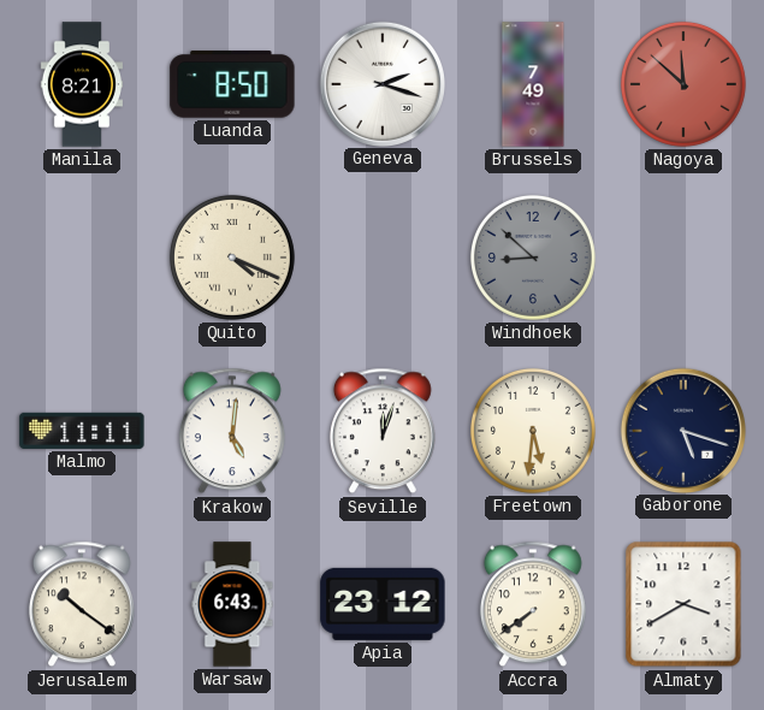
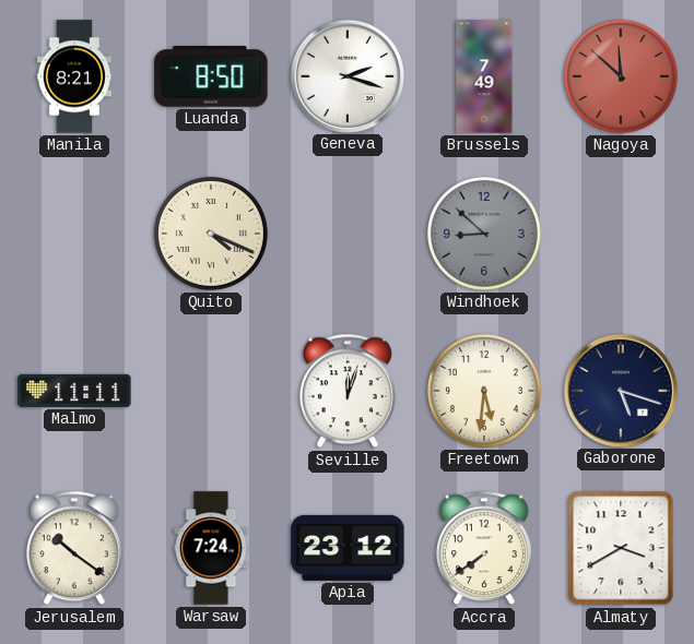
Krakow: 5:01 -> none
Warsaw: 6:43 -> 7:24
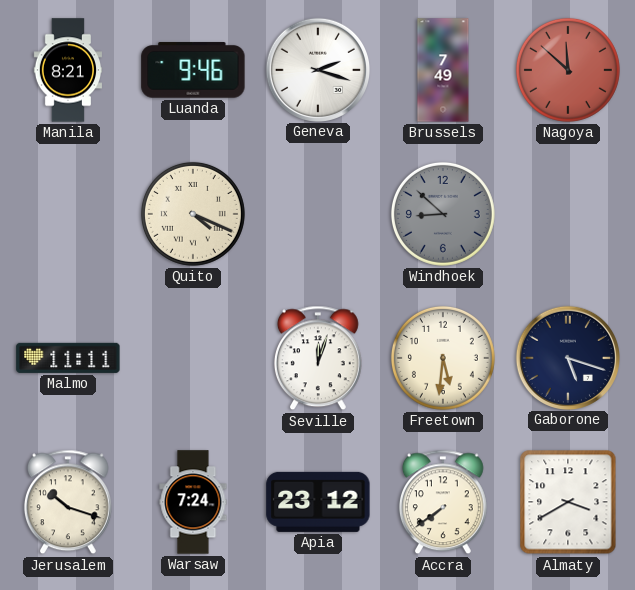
Luanda: 8:50 -> 9:46
Jerusalem: 10:21 -> 10:18
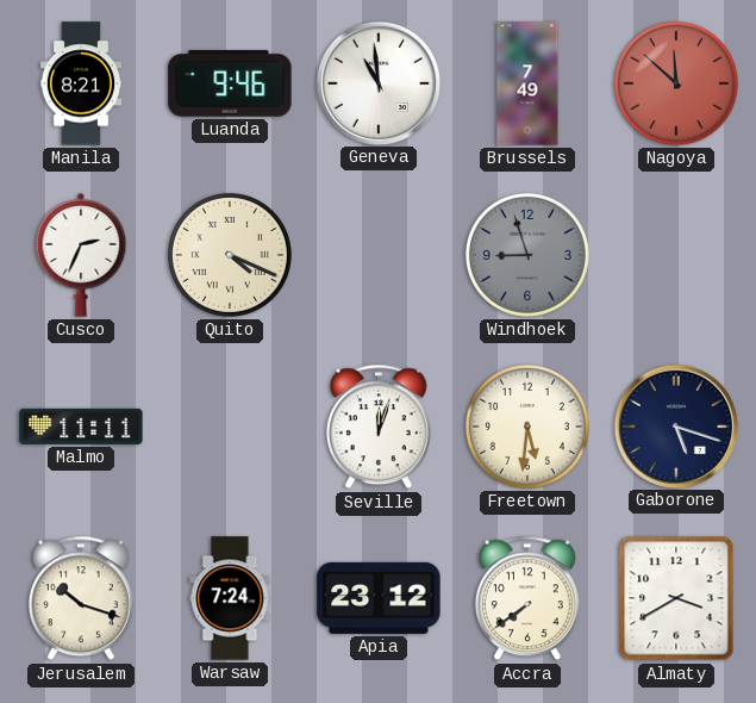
Geneva: 2:18 -> 10:59
Cusco: none -> 2:34
Windhoek: 8:52 -> 8:57
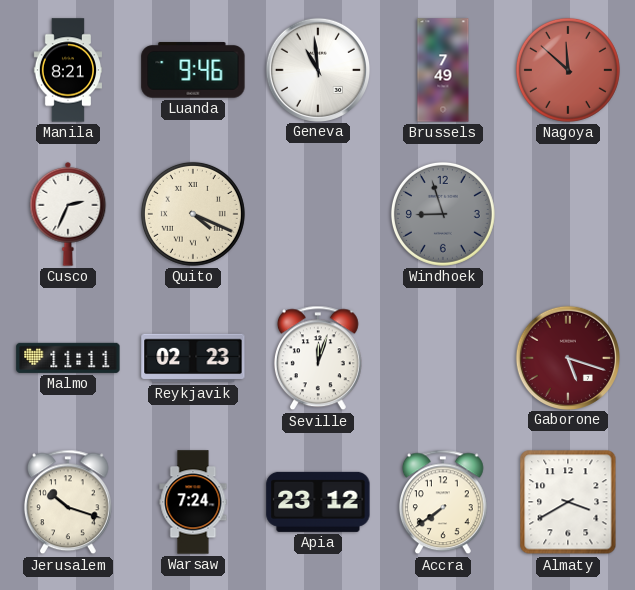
Reykjavik: none -> 02:23
Freetown: 5:31 -> none
Gaborone dial: navy -> burgundy
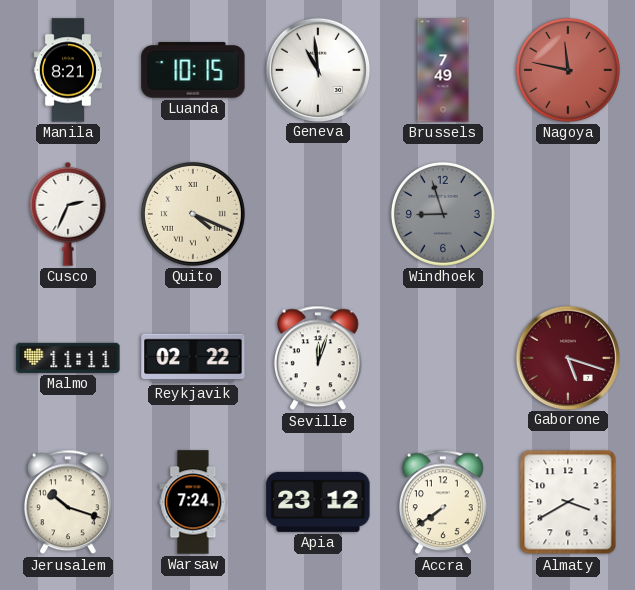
Luanda: 9:46 -> 10:15
Nagoya: 11:52 -> 11:47
Reykjavik: 02:23 -> 02:22
